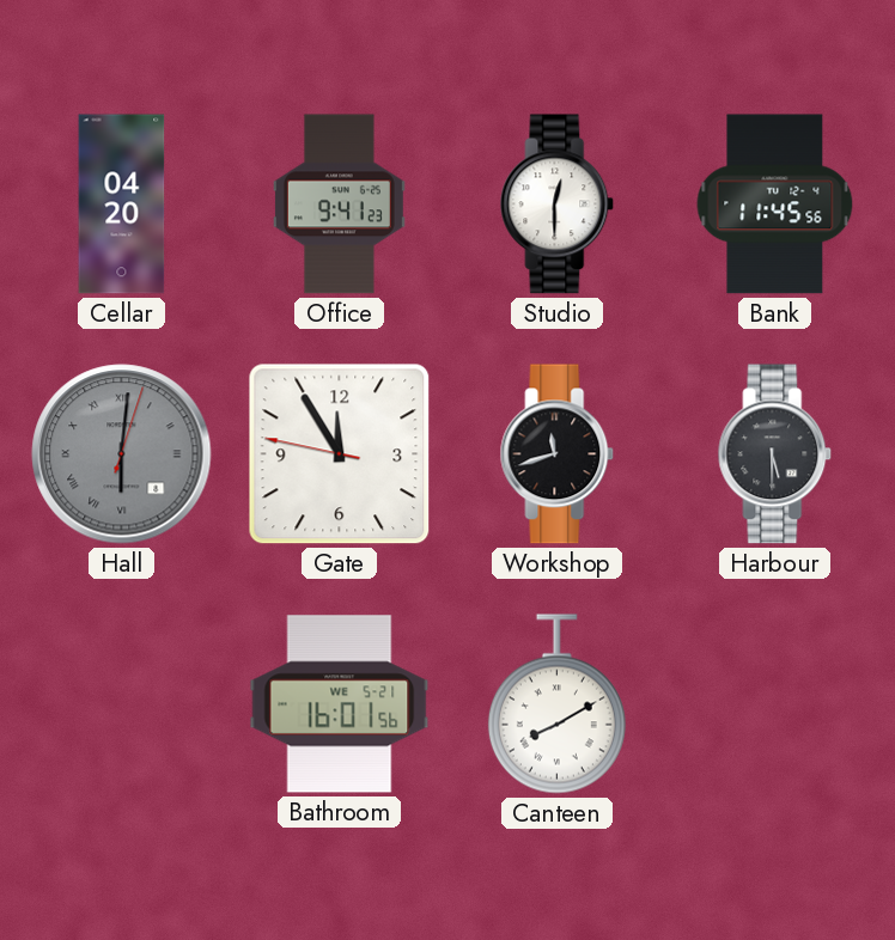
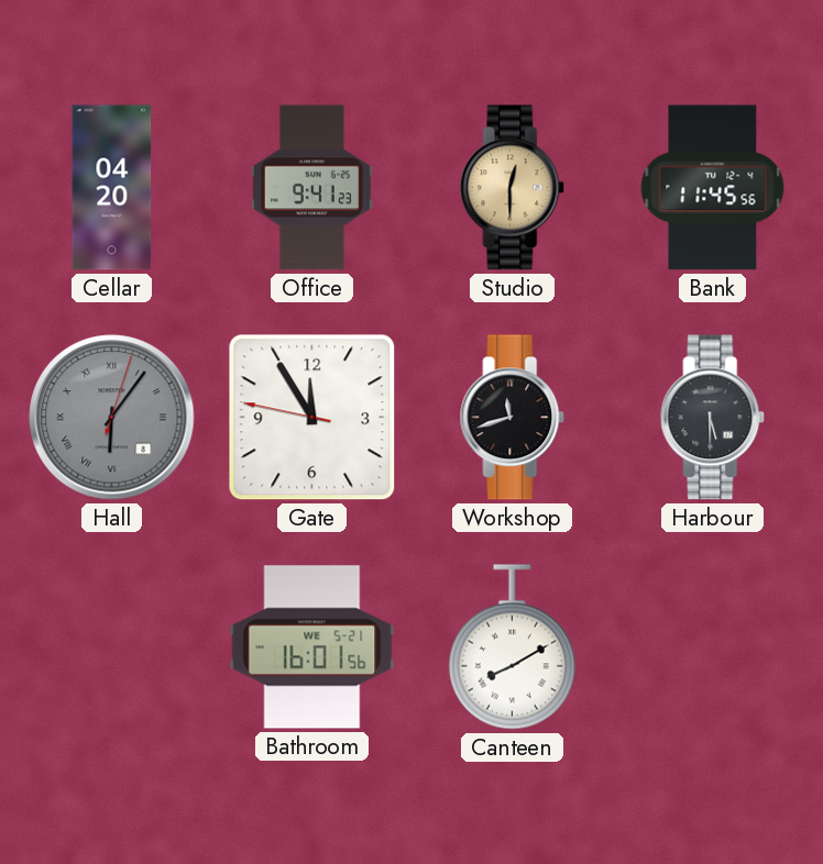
Studio dial: white -> champagne
Hall: 6:01 -> 6:06
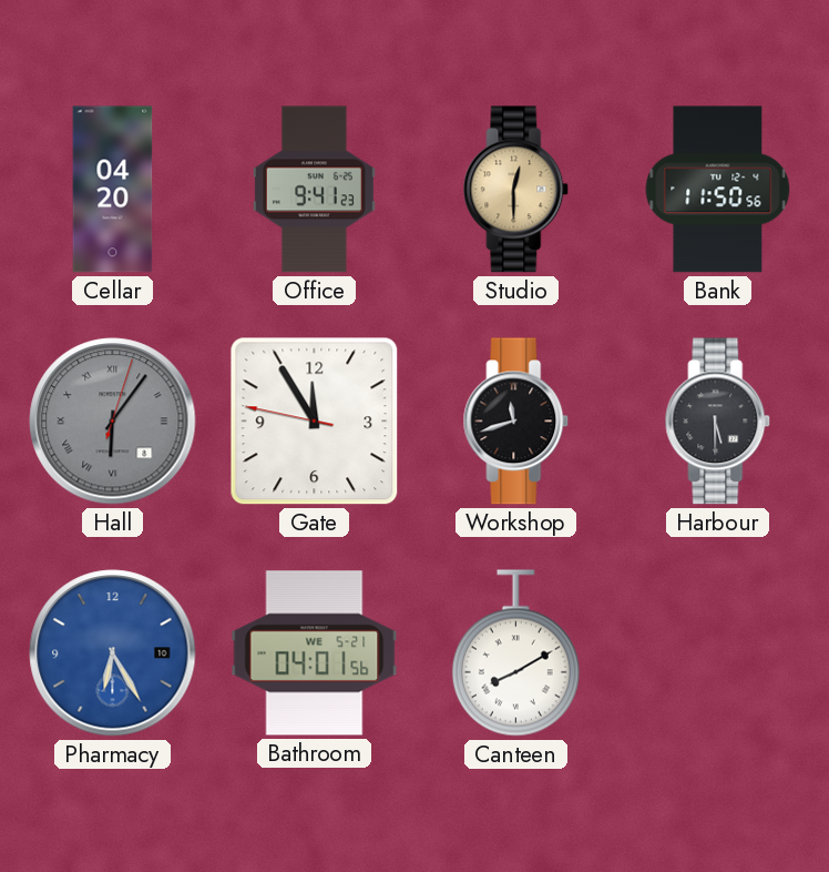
Bank: 11:45 -> 11:50
Pharmacy: none -> 6:25
Bathroom: 16:01 -> 04:01
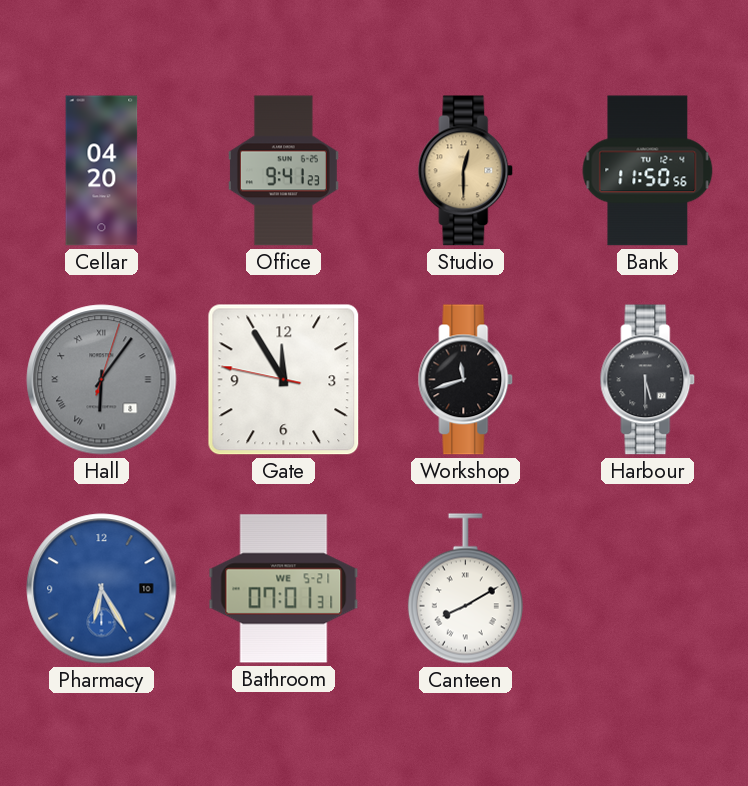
Bathroom: 04:01 -> 07:01
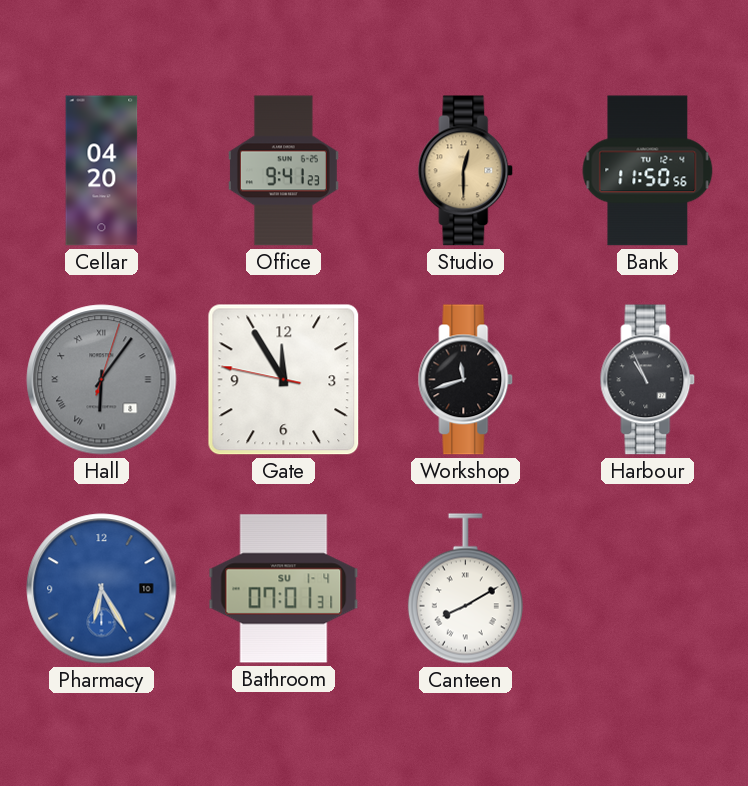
Harbour: 5:30 -> 10:56
Bathroom date: WE 5-21 -> SU 1-4
